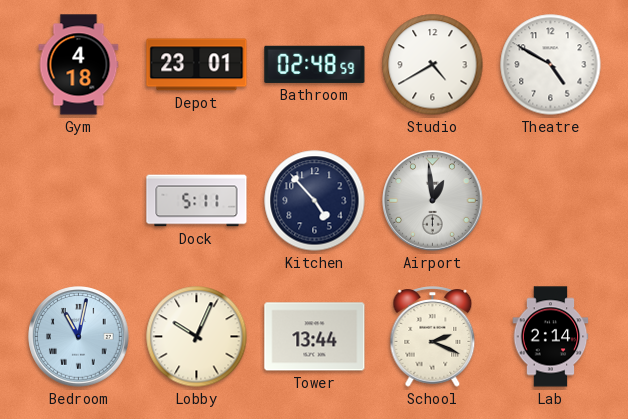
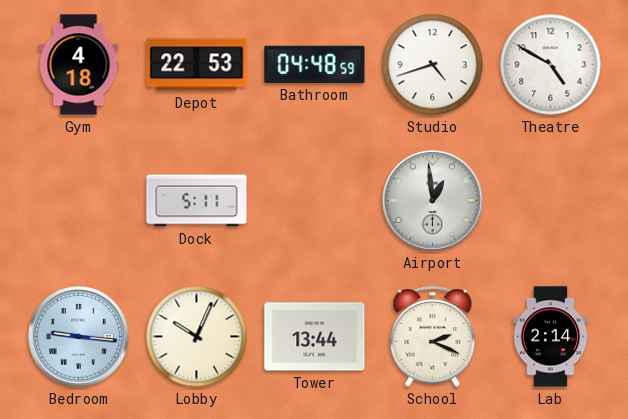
Depot: 23:01 -> 22:53
Bathroom: 02:48 -> 04:48
Studio: 4:40 -> 4:42
Kitchen: 4:53 -> none
Bedroom: 11:02 -> 9:16
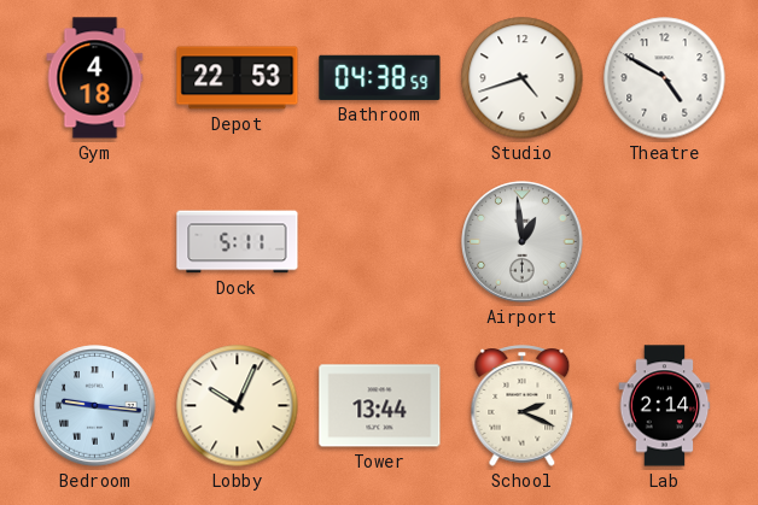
Bathroom: 04:48 -> 04:38
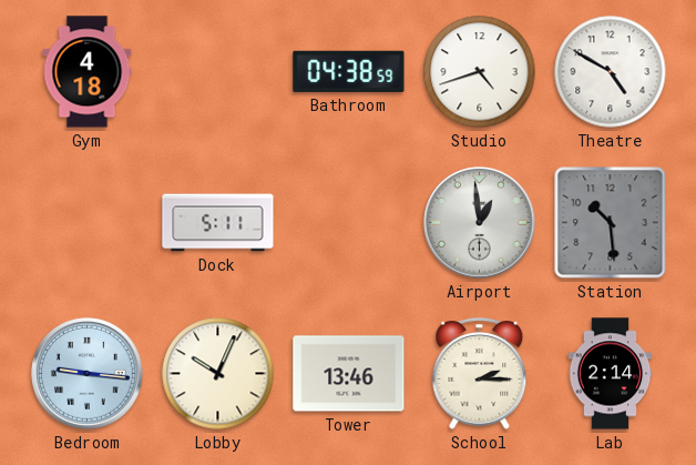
Depot: 22:53 -> none
Station: none -> 10:29
Tower: 13:44 -> 13:46
School: 2:19 -> 2:15
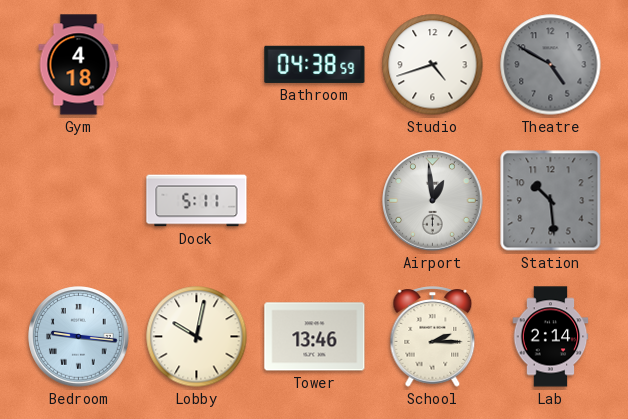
Theatre dial: white -> grey
Lobby: 10:04 -> 10:02
